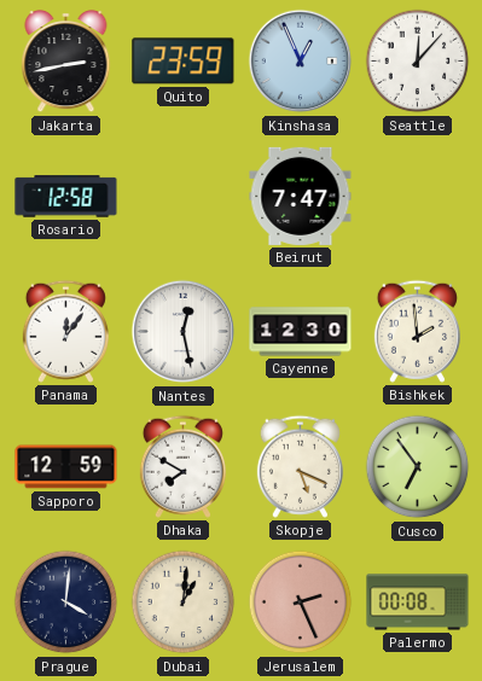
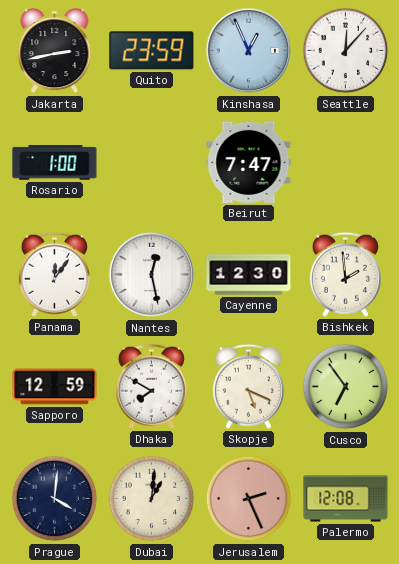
Rosario: 12:58 -> 1:00
Palermo: 00:08 -> 12:08
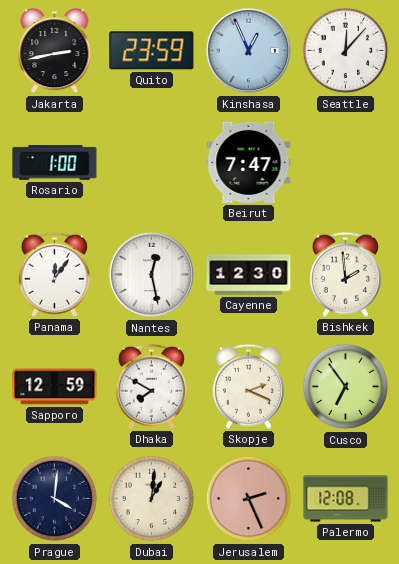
Skopje: 5:19 -> 2:19
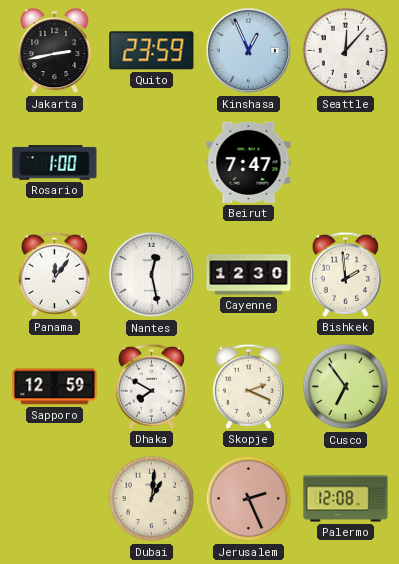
Prague: 4:01 -> none
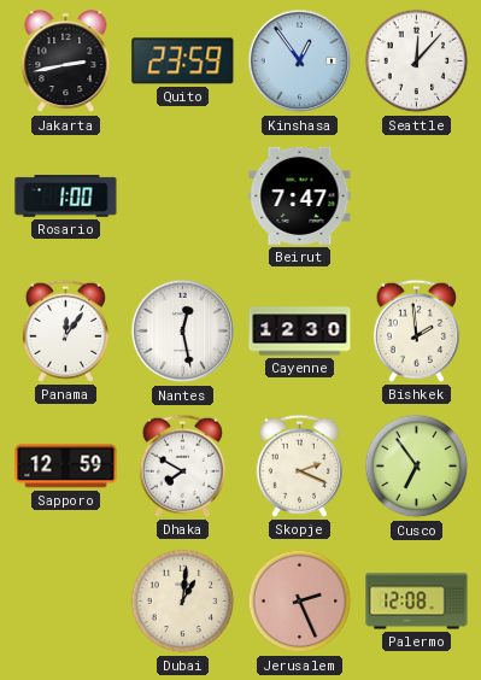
Kinshasa: 12:56 -> 12:54
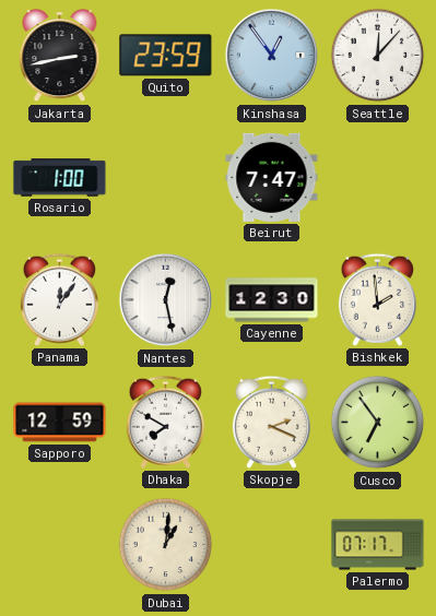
Jerusalem: 2:26 -> none
Palermo: 12:08 -> 07:17
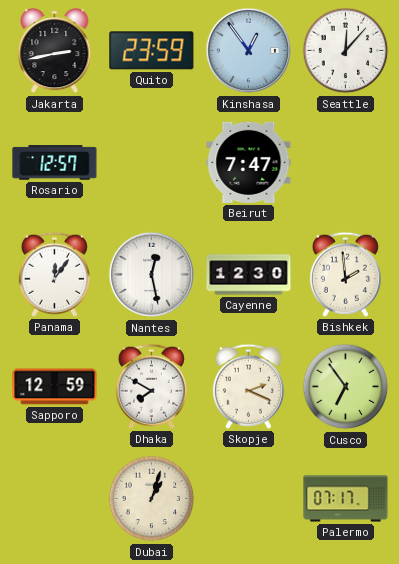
Rosario: 1:00 -> 12:57
Dubai: 1:01 -> 1:03
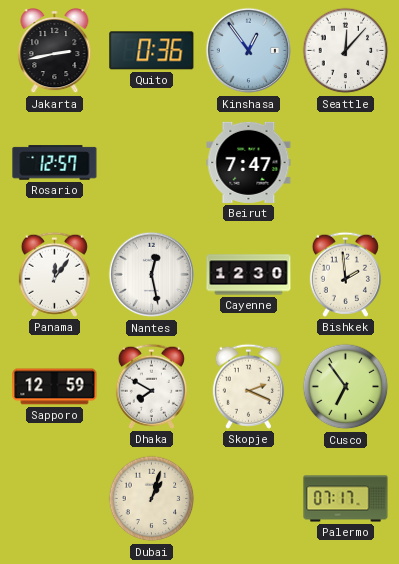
Quito: 23:59 -> 0:36
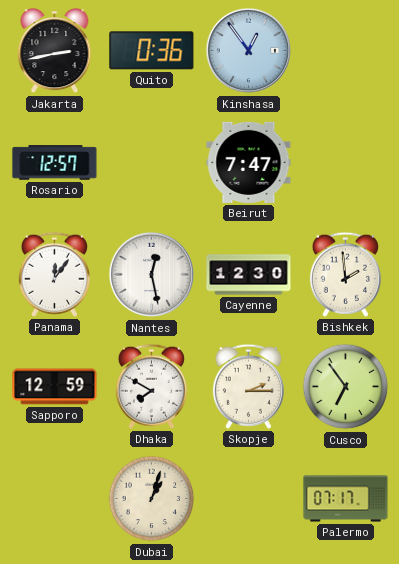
Seattle: 12:07 -> none
Skopje: 2:19 -> 2:15
